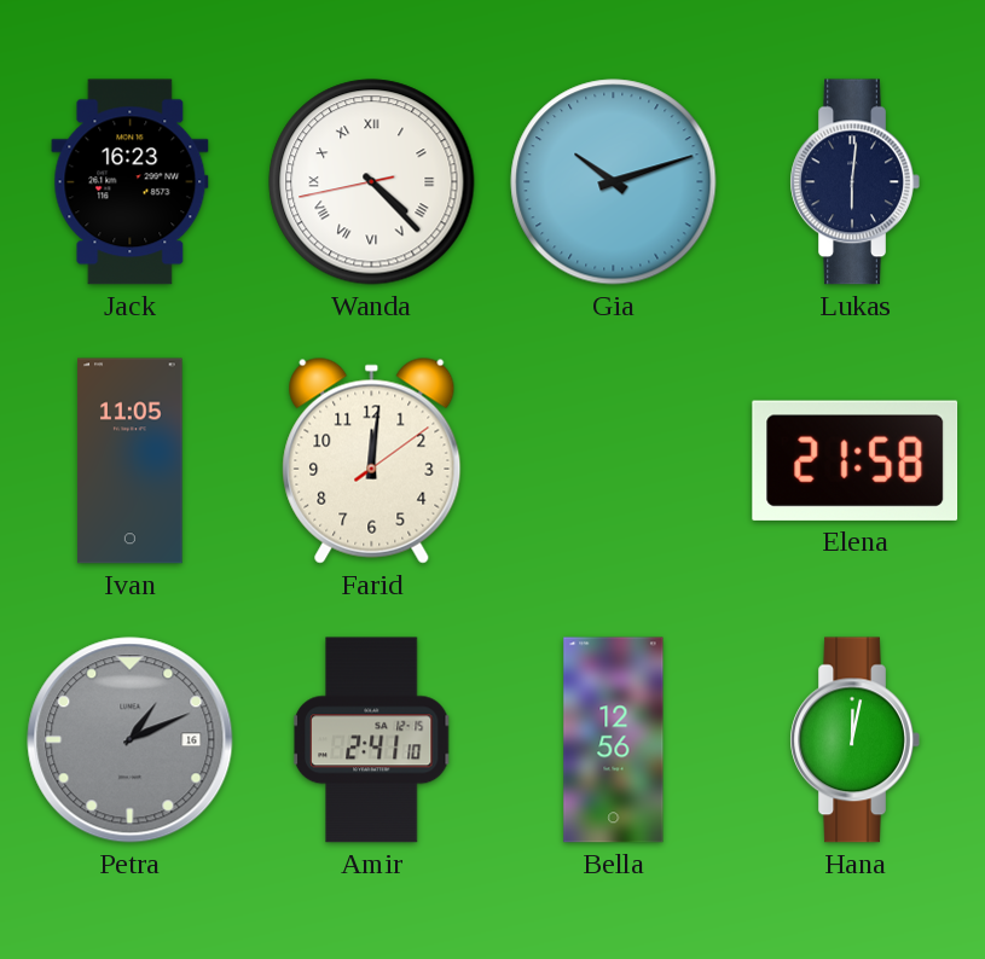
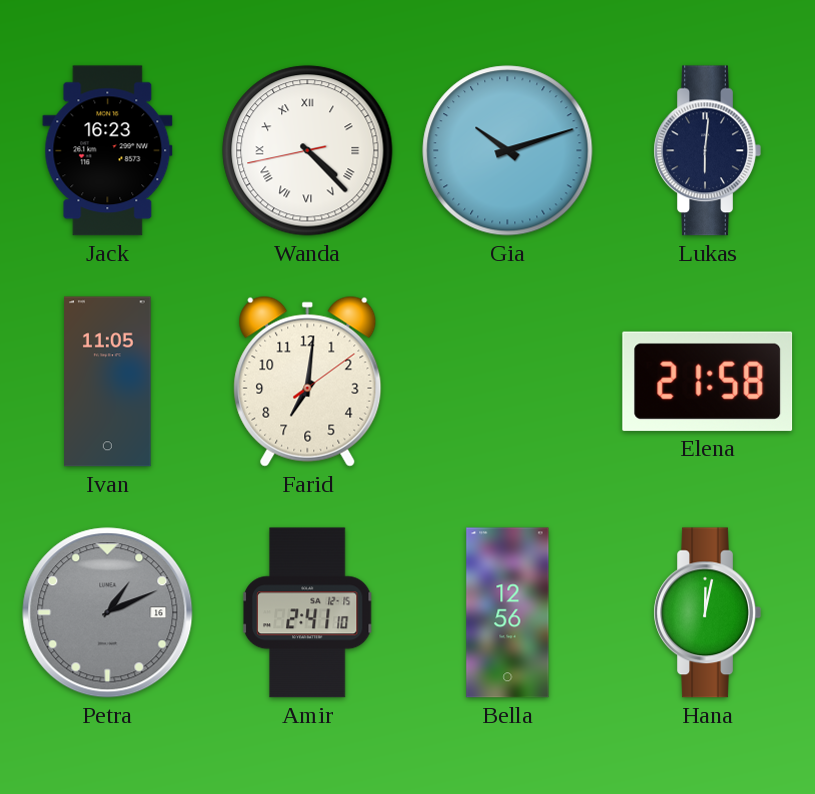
Farid: 12:01 -> 7:01
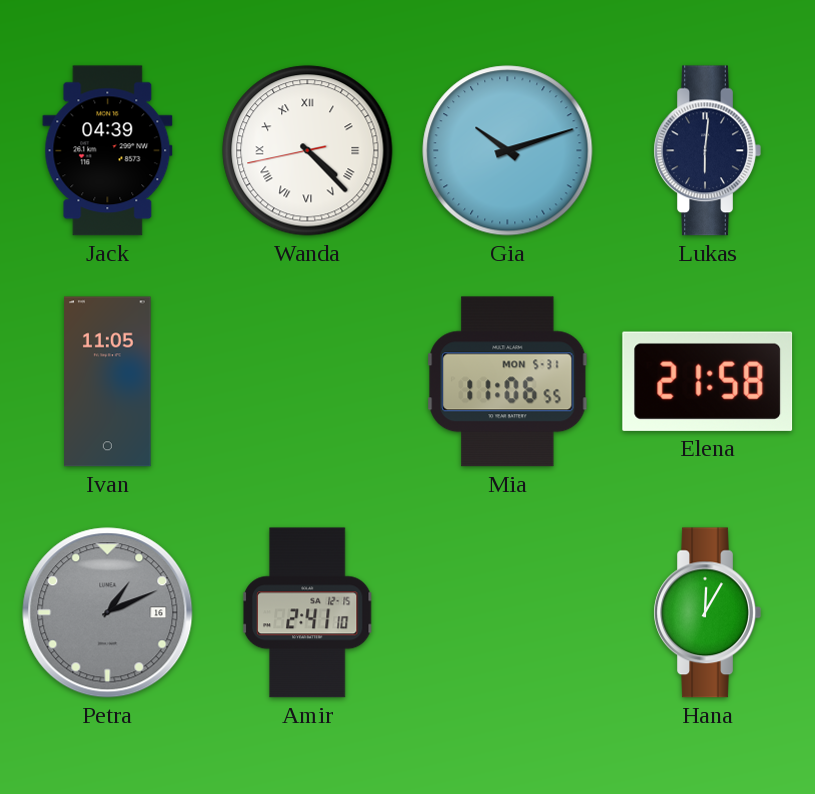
Jack: 16:23 -> 04:39
Farid: 7:01 -> none
Mia: none -> 11:06
Bella: 12:56 -> none
Hana: 12:02 -> 12:05
